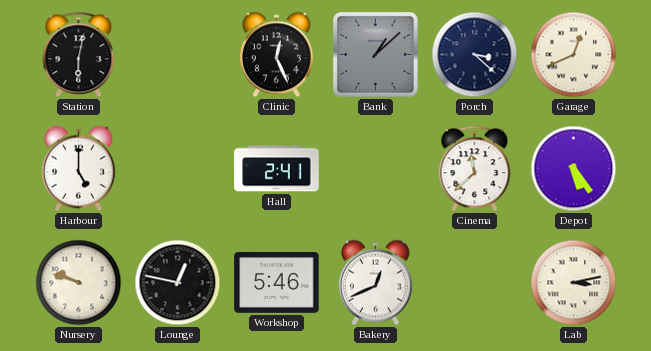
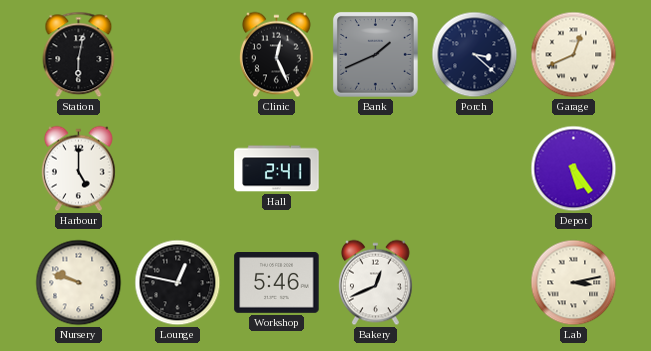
Bank: 1:08 -> 1:41
Cinema: 11:38 -> none
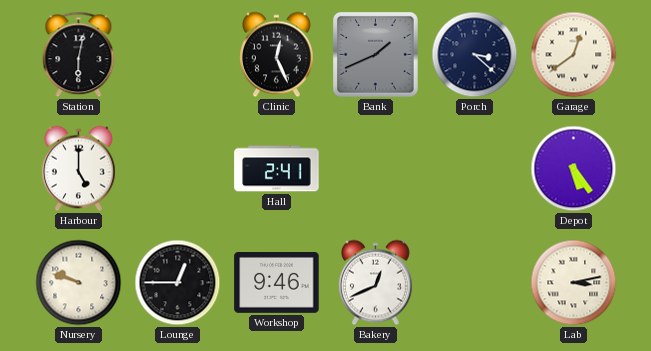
Garage: 12:41 -> 12:39
Lounge: 12:47 -> 12:45
Workshop: 5:46 -> 9:46
